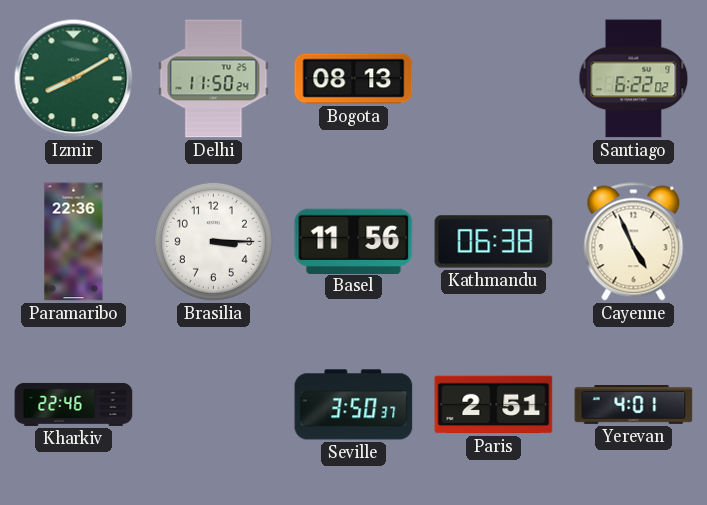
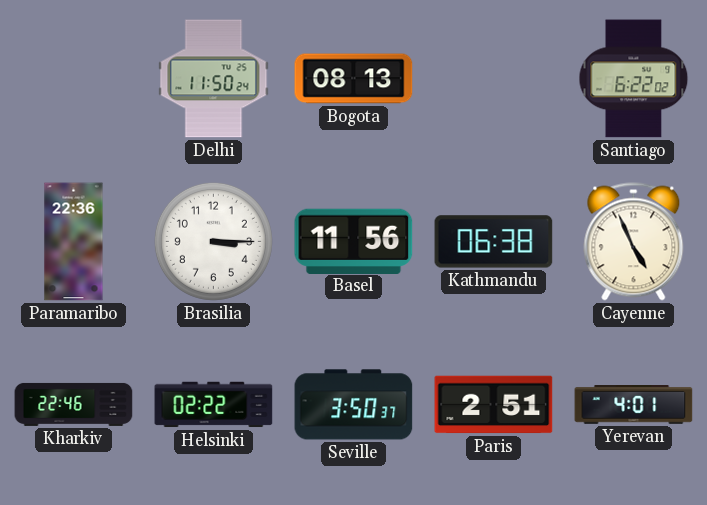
Izmir: 8:10 -> none
Helsinki: none -> 02:22
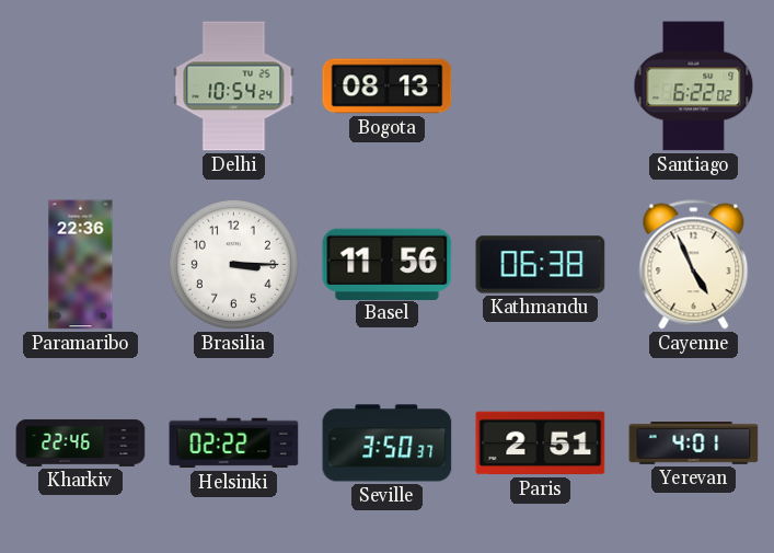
Delhi: 11:50 -> 10:54
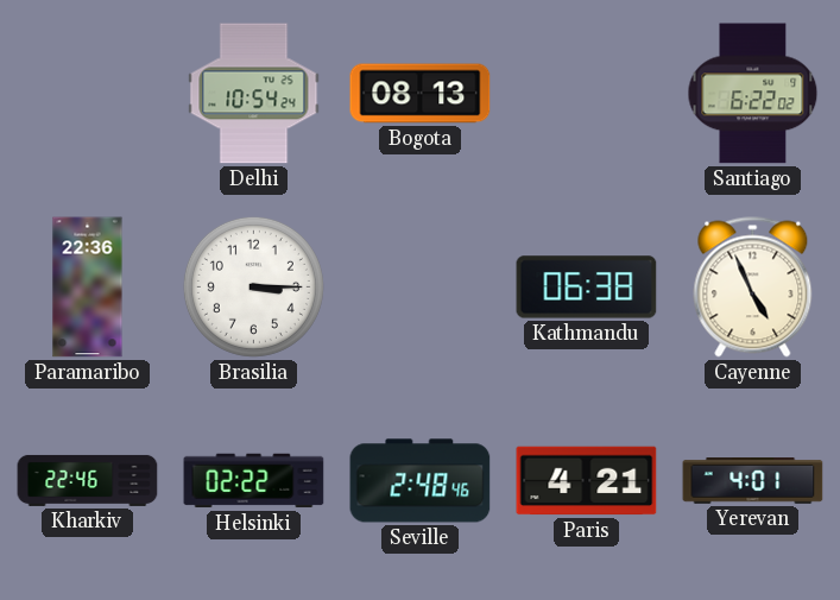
Basel: 11:56 -> none
Seville: 3:50 -> 2:48
Paris: 2:51 -> 4:21
